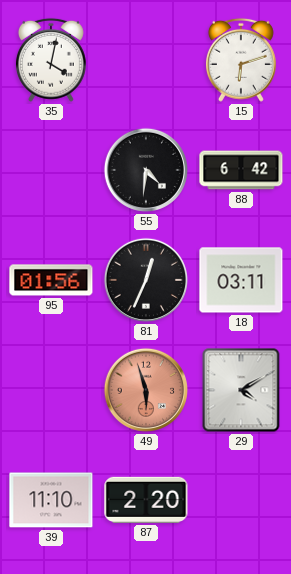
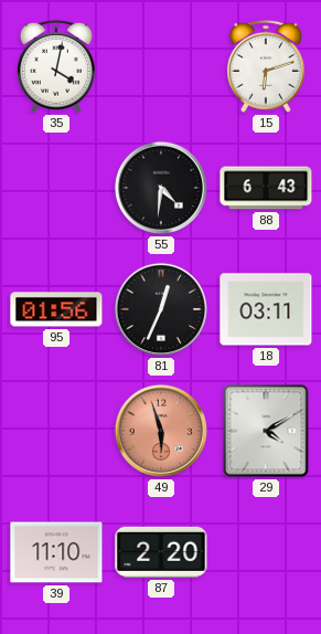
88: 6:42 -> 6:43
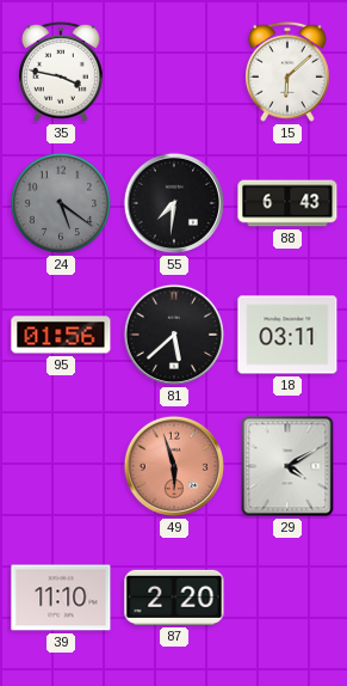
35: 4:02 -> 3:47
15: 6:12 -> 6:08
24: none -> 5:21
55: 4:31 -> 7:31
81: 12:34 -> 5:38
